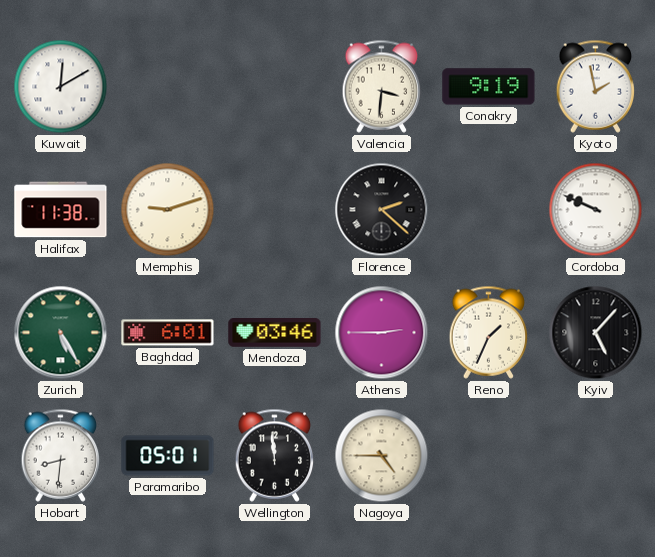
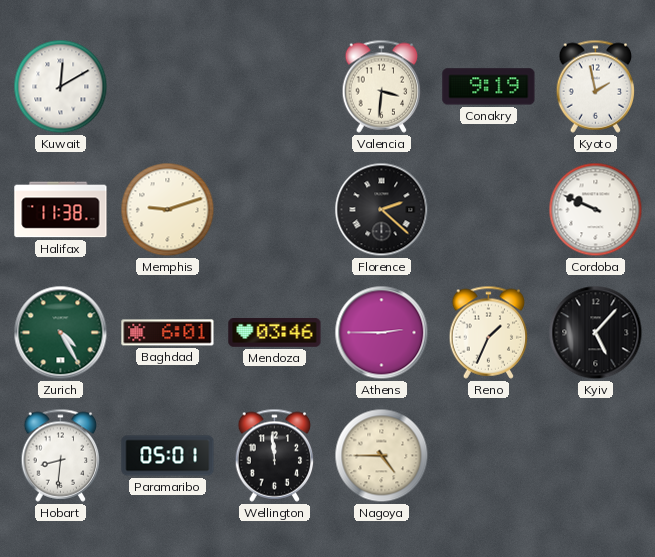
Zurich: 5:25 -> 4:25
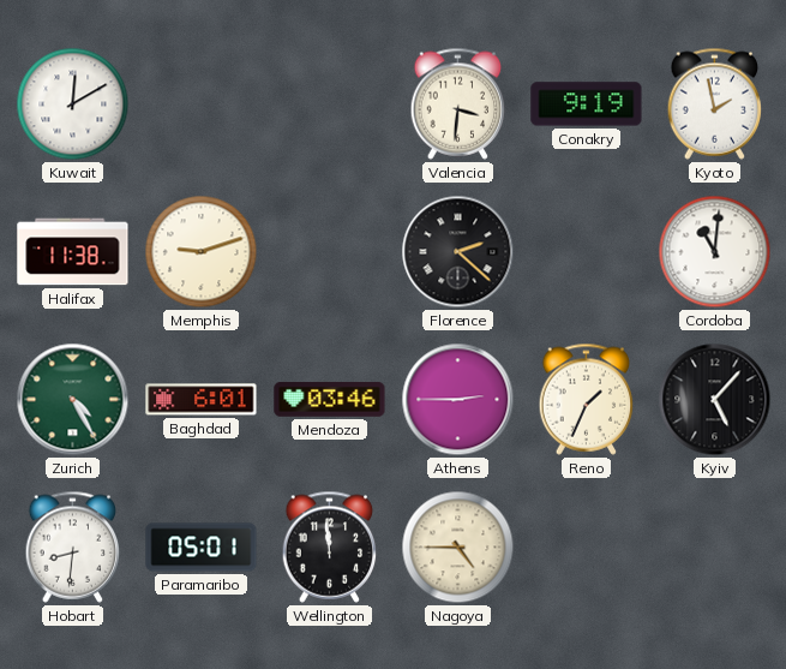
Cordoba: 9:49 -> 11:01
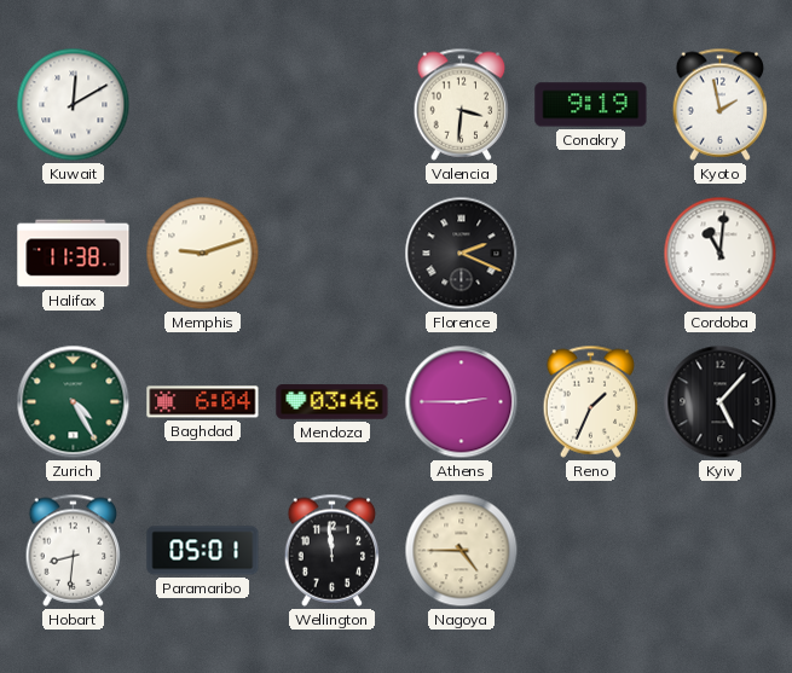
Florence: 2:22 -> 2:19
Baghdad: 6:01 -> 6:04
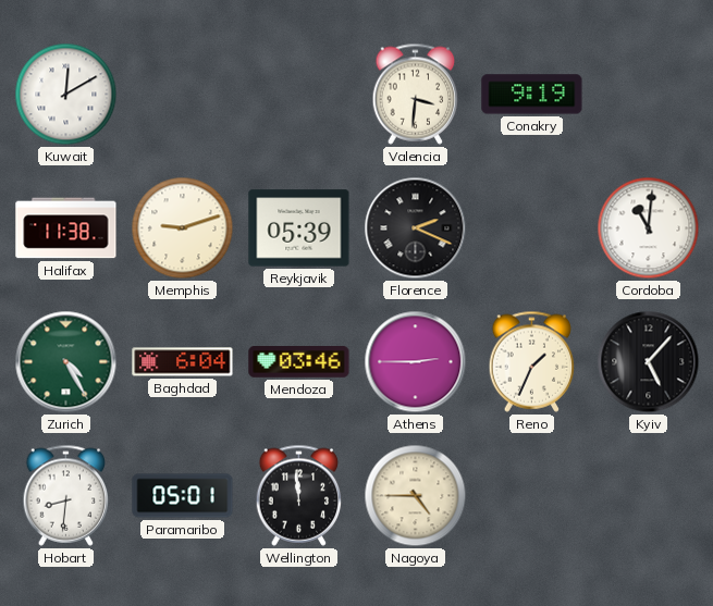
Kyoto: 1:58 -> none
Reykjavik: none -> 05:39
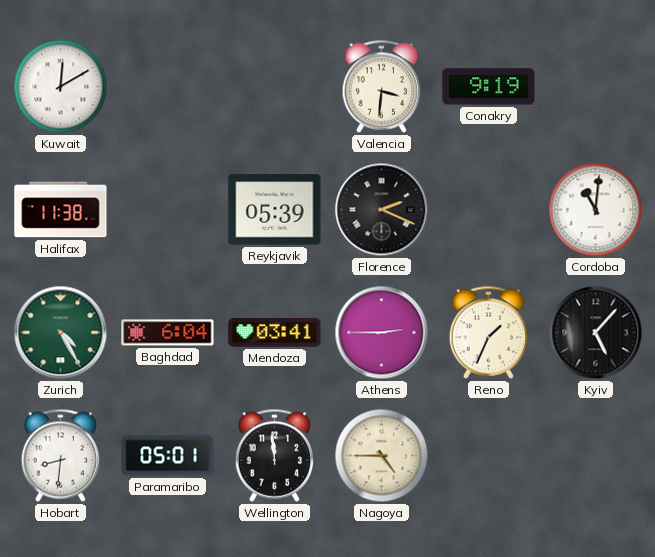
Memphis: 9:12 -> none
Mendoza: 03:46 -> 03:41
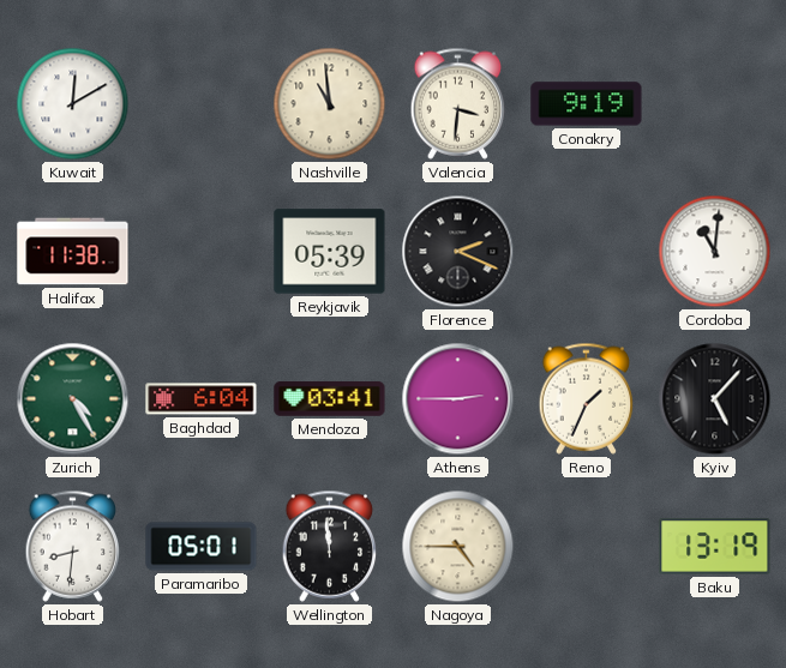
Nashville: none -> 10:59
Baku: none -> 13:19
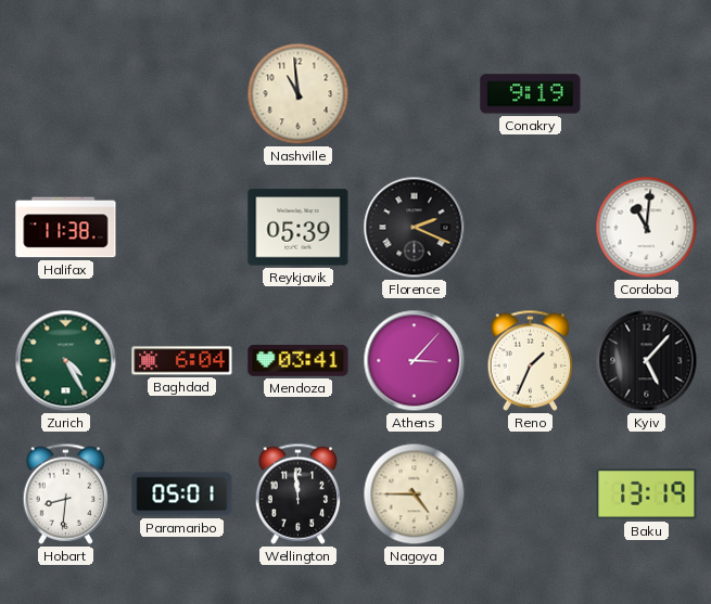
Kuwait: 12:10 -> none
Valencia: 3:31 -> none
Athens: 2:45 -> 3:07
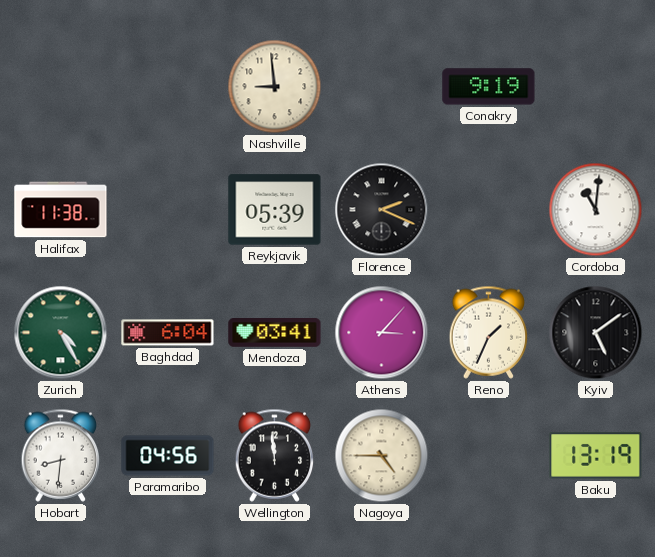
Nashville: 10:59 -> 8:59
Kyiv: 5:07 -> 5:09
Paramaribo: 05:01 -> 04:56
